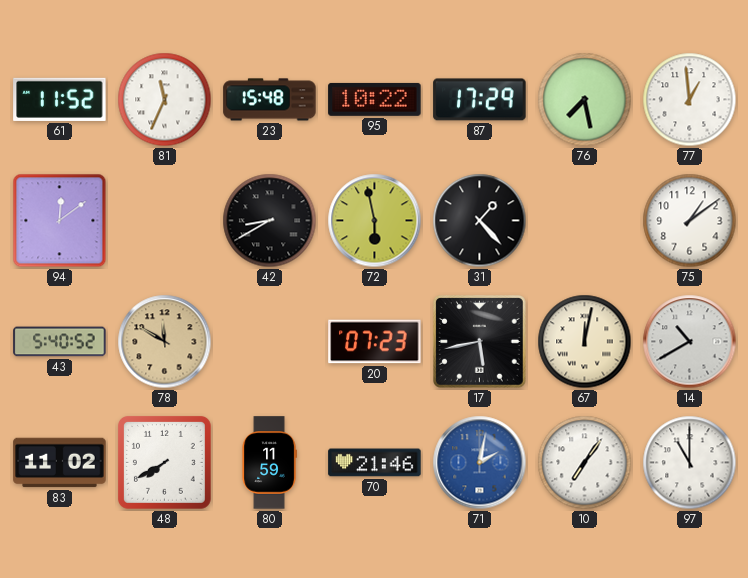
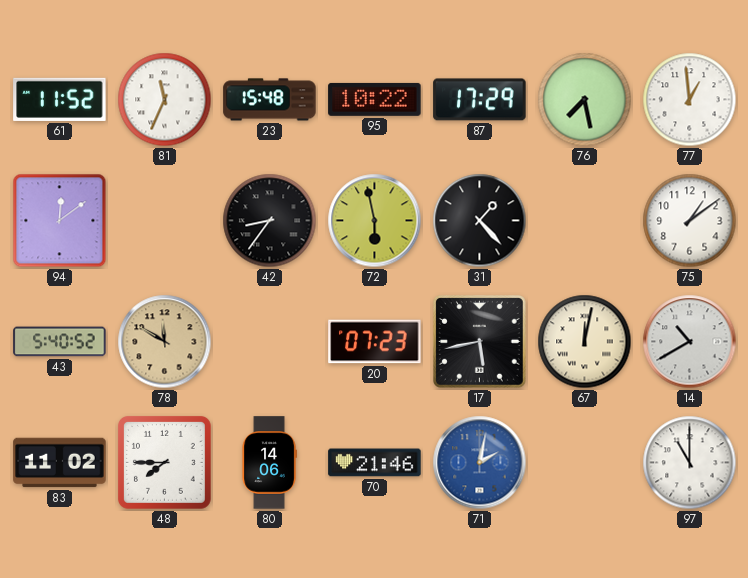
42: 8:40 -> 8:36
48: 7:40 -> 7:45
80: 11:59 -> 14:06
10: 7:06 -> none
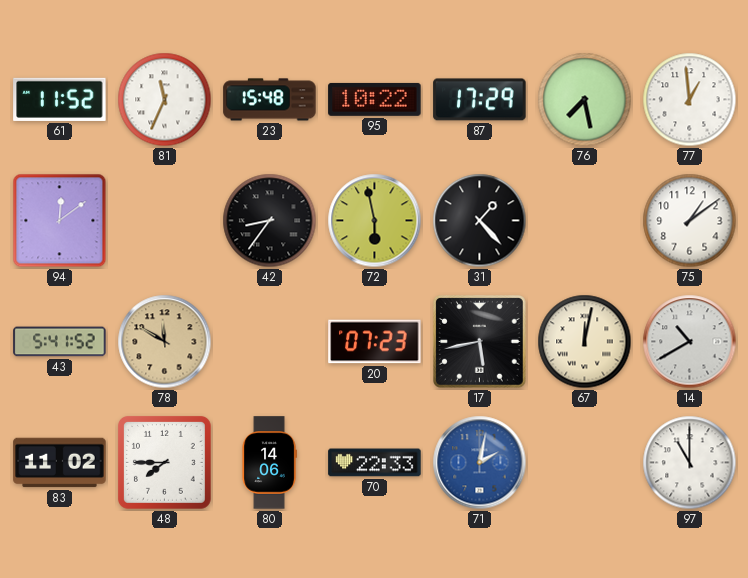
43: 5:40 -> 5:41
70: 21:46 -> 22:33
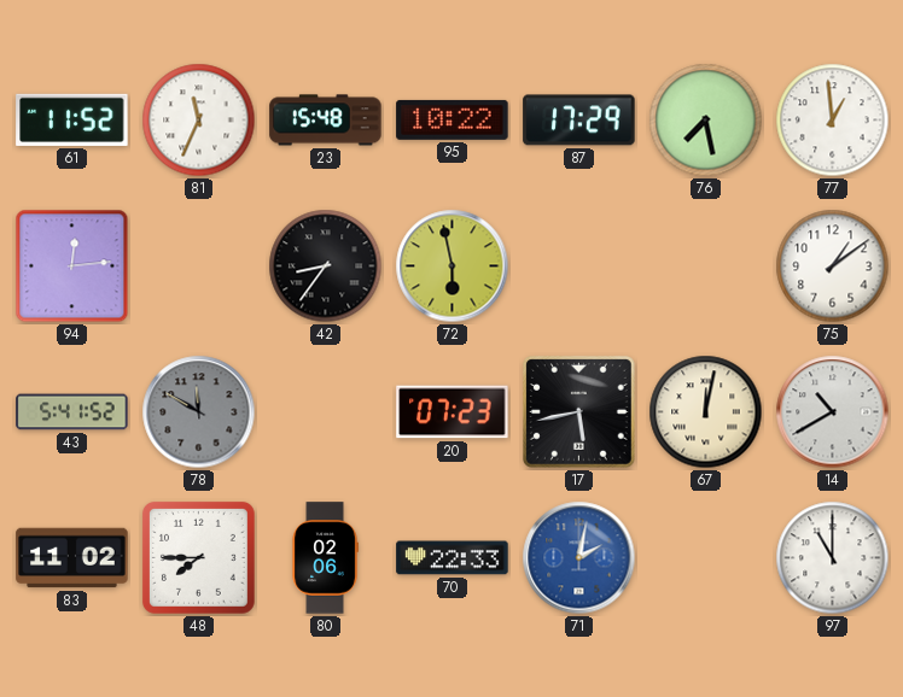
94: 12:09 -> 12:14
31: 1:23 -> none
78 dial: champagne -> grey
80: 14:06 -> 02:06
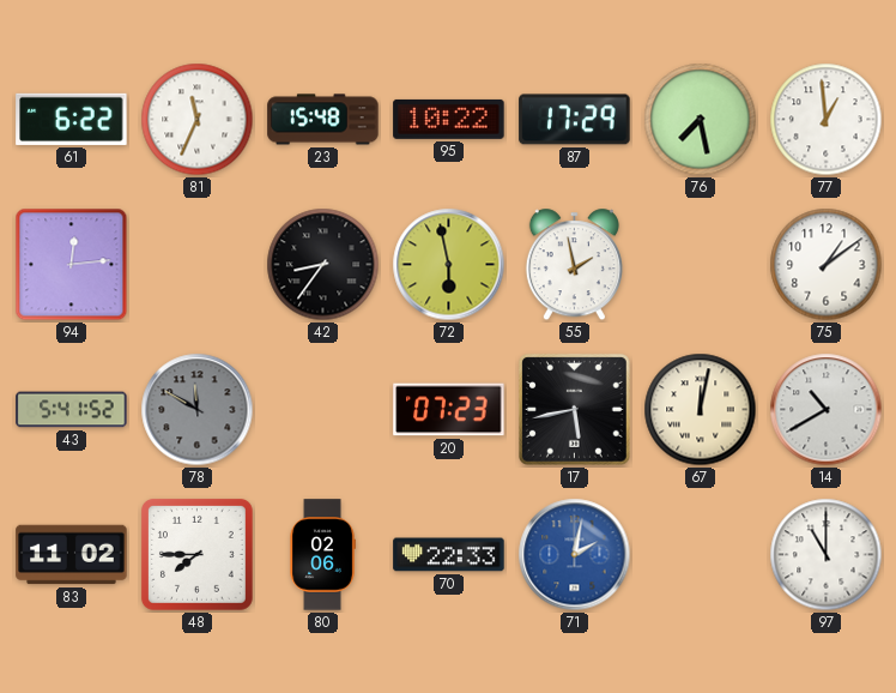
61: 11:52 -> 6:22
55: none -> 1:58
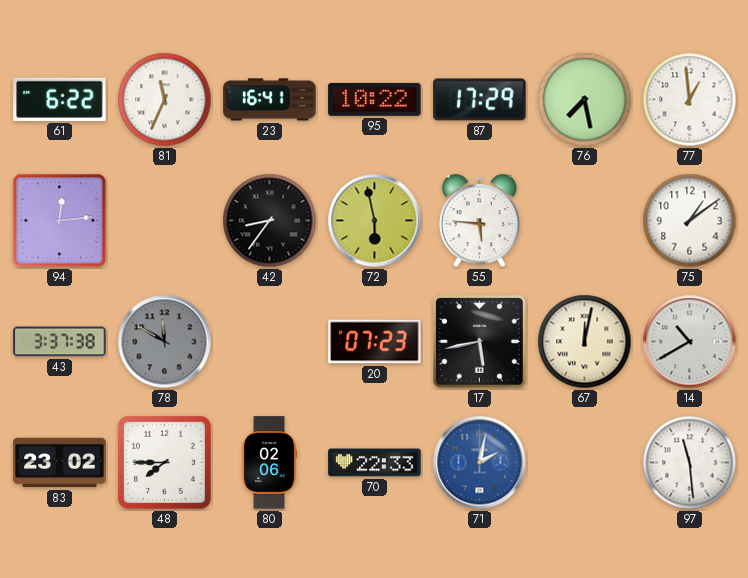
23: 15:48 -> 16:41
55: 1:58 -> 5:46
43: 5:41 -> 3:37
83: 11:02 -> 23:02
97: 11:00 -> 11:29
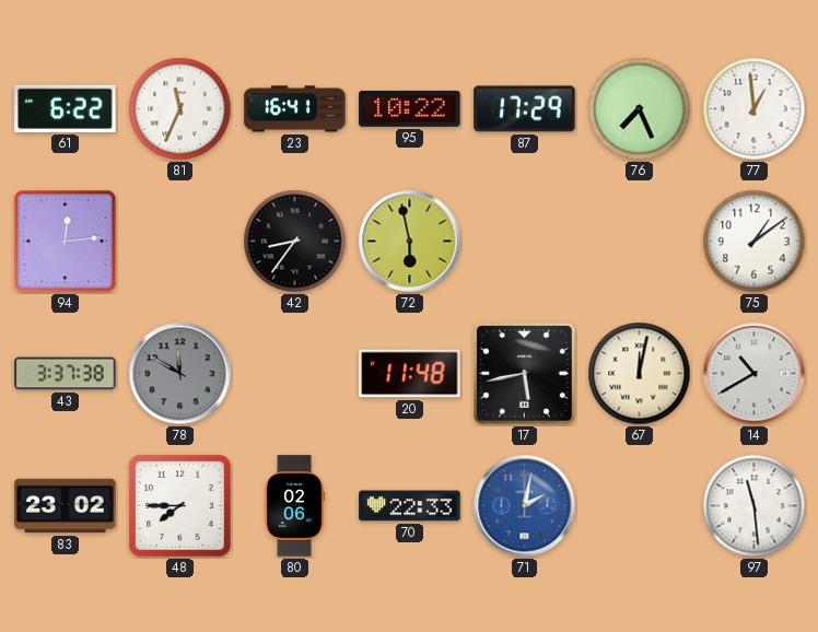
76: 7:28 -> 7:26
55: 5:46 -> none
20: 07:23 -> 11:48
